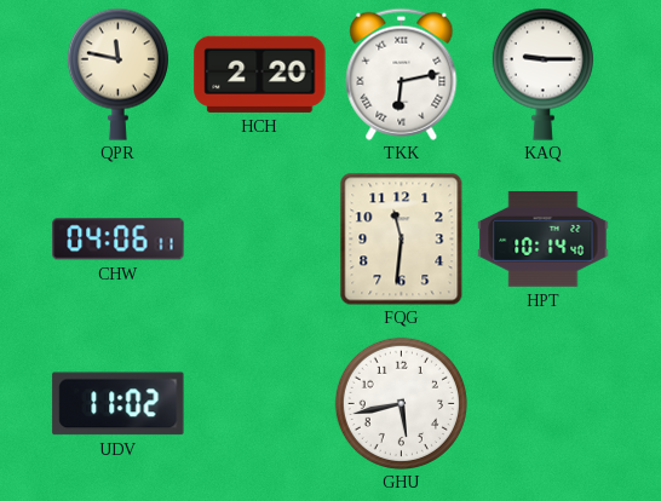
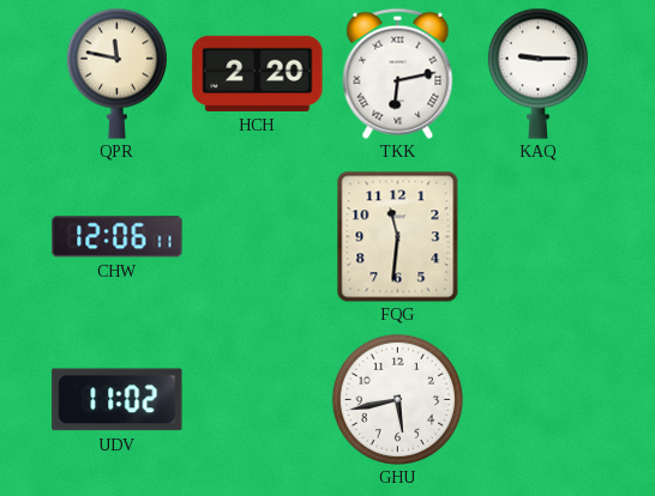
CHW: 04:06 -> 12:06
HPT: 10:14 -> none
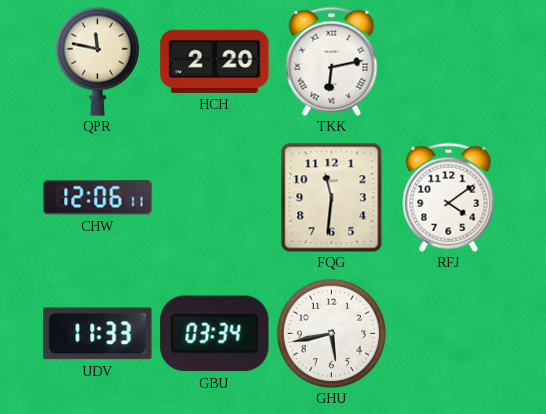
KAQ: 9:15 -> none
RFJ: none -> 4:09
UDV: 11:02 -> 11:33
GBU: none -> 03:34
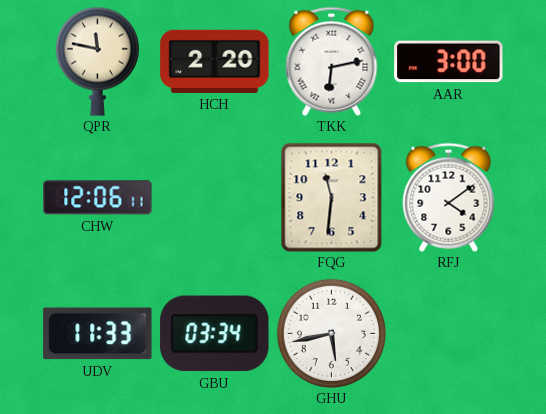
AAR: none -> 3:00
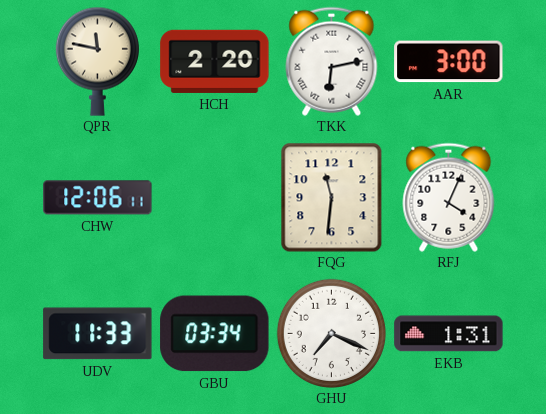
RFJ: 4:09 -> 4:04
GHU: 5:43 -> 7:19
EKB: none -> 1:31
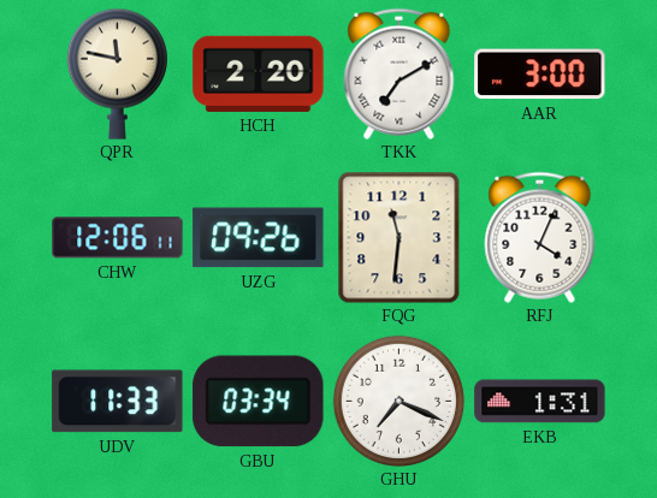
TKK: 6:13 -> 7:10
UZG: none -> 09:26
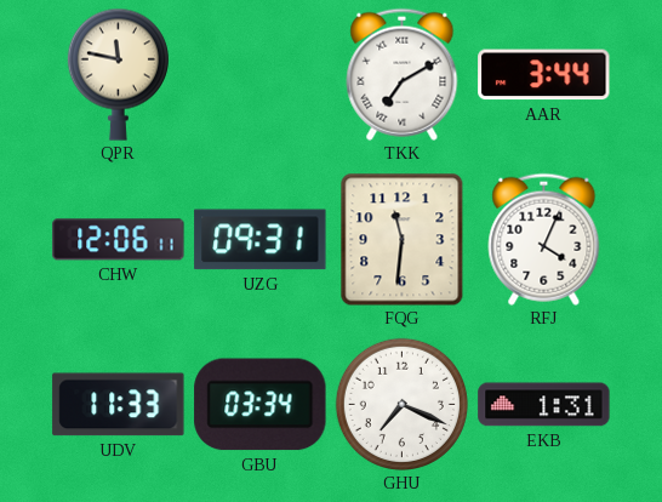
HCH: 2:20 -> none
AAR: 3:00 -> 3:44
UZG: 09:26 -> 09:31
